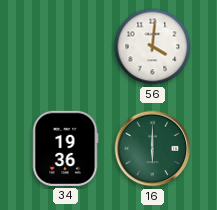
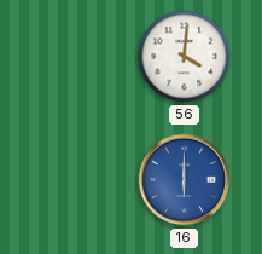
34: 19:36 -> none
16 dial: green -> blue
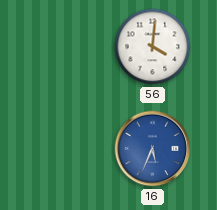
16: 6:00 -> 5:34
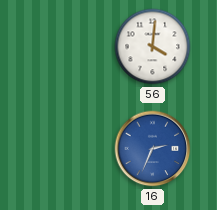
16: 5:34 -> 2:34
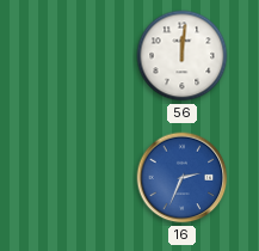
56: 4:01 -> 12:01
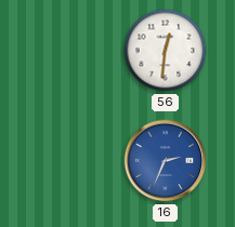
56: 12:01 -> 12:31
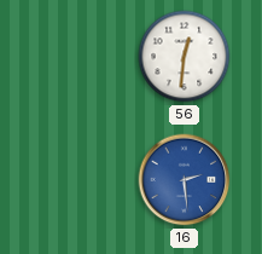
16: 2:34 -> 2:29
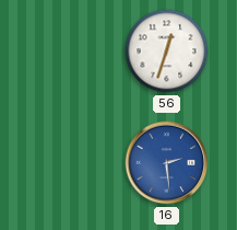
56: 12:31 -> 12:33
